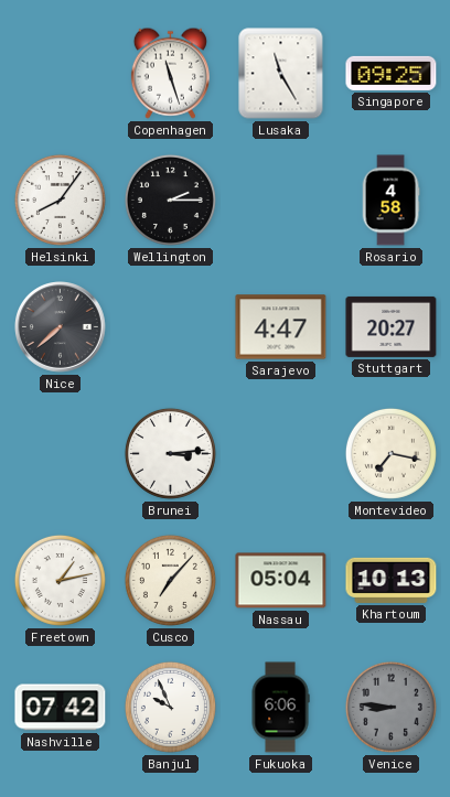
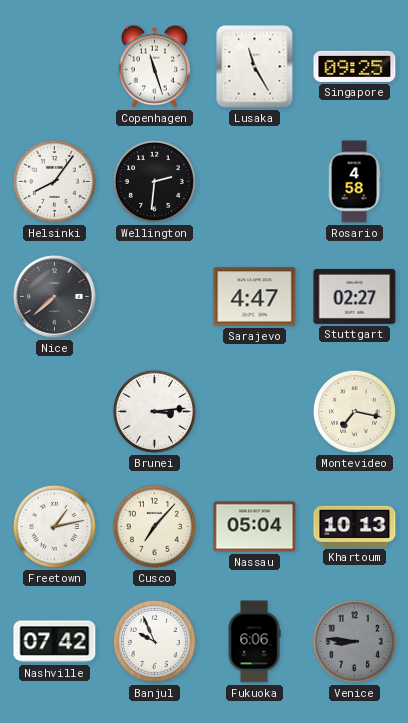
Wellington: 2:15 -> 2:31
Stuttgart: 20:27 -> 02:27
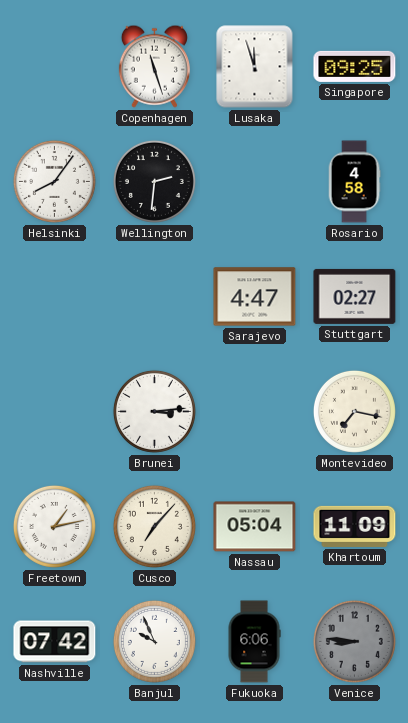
Lusaka: 11:25 -> 11:57
Nice: 7:38 -> none
Khartoum: 10:13 -> 11:09
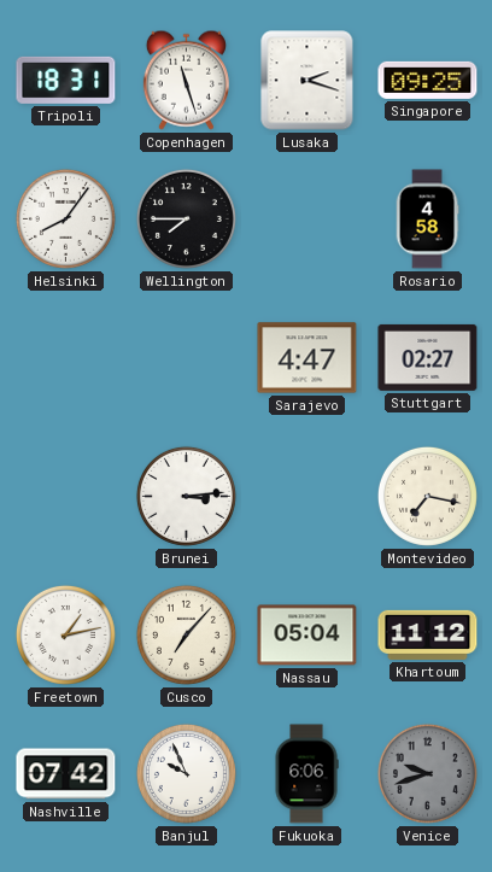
Tripoli: none -> 18:31
Lusaka: 11:57 -> 2:18
Wellington: 2:31 -> 7:45
Khartoum: 11:09 -> 11:12
Venice: 8:46 -> 9:42
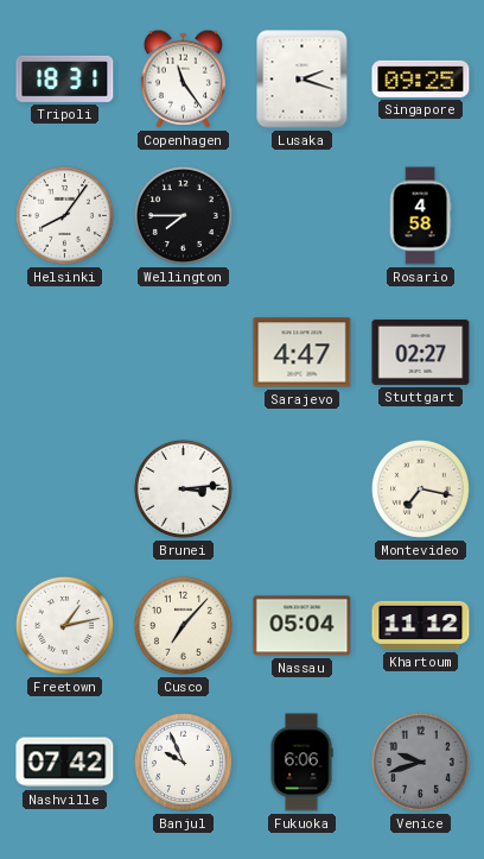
Copenhagen: 11:27 -> 11:24
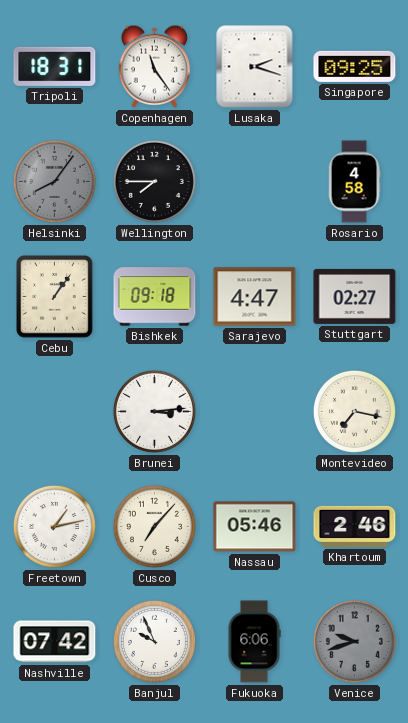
Helsinki dial: white -> grey
Cebu: none -> 1:06
Bishkek: none -> 09:18
Nassau: 05:04 -> 05:46
Khartoum: 11:12 -> 2:46
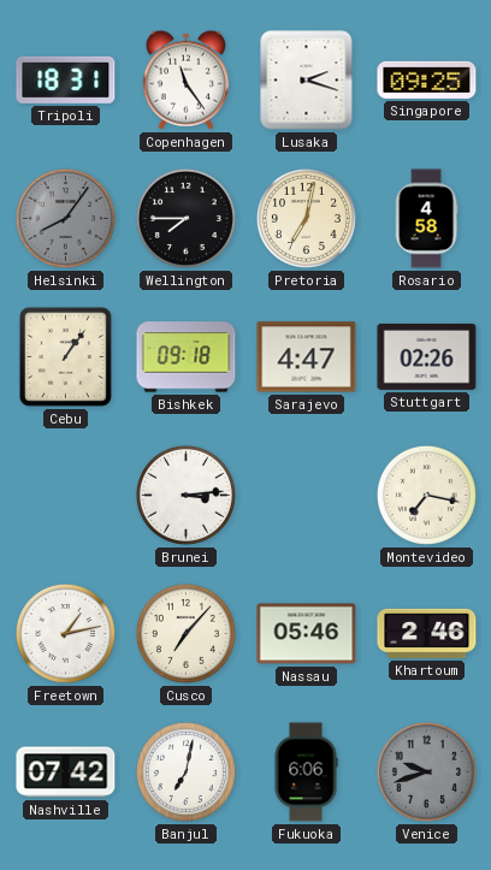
Pretoria: none -> 7:02
Stuttgart: 02:27 -> 02:26
Banjul: 9:56 -> 7:02
